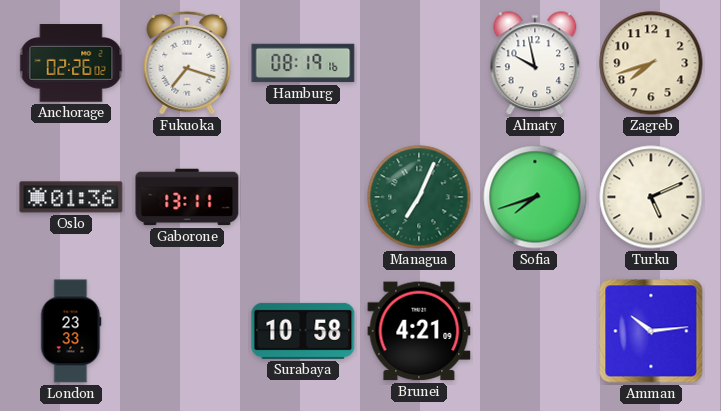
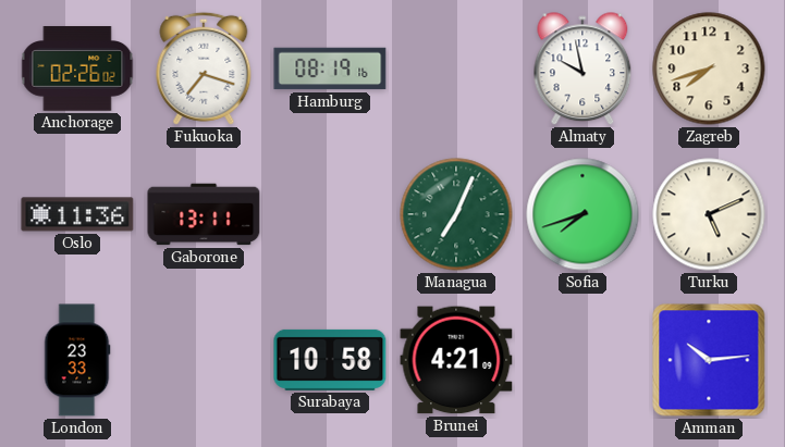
Oslo: 01:36 -> 11:36
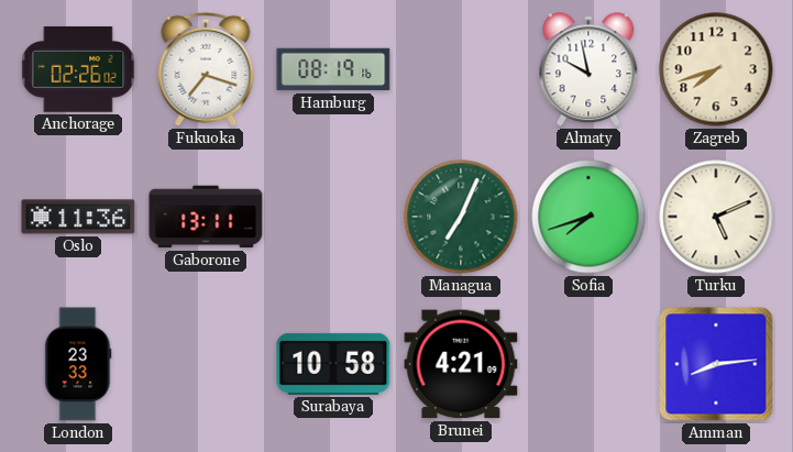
Amman: 10:14 -> 8:14
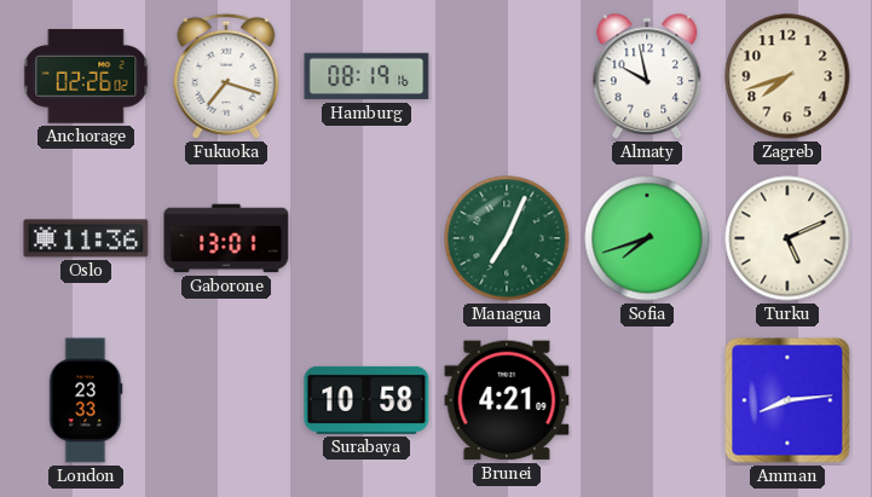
Gaborone: 13:11 -> 13:01
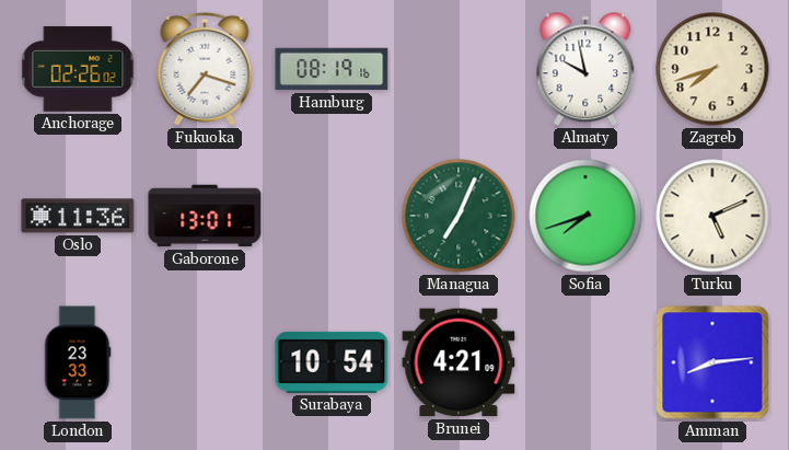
Surabaya: 10:58 -> 10:54
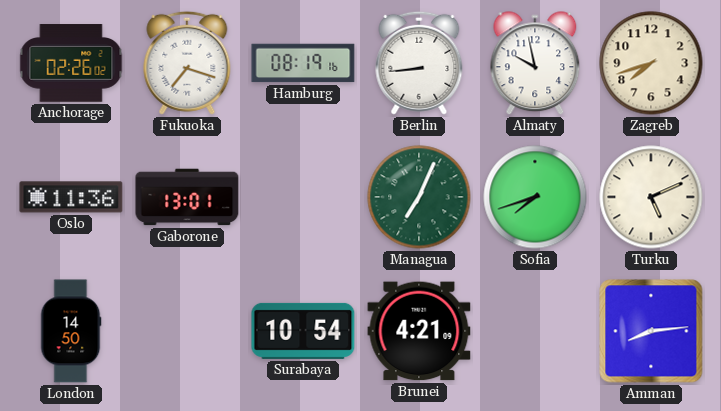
Berlin: none -> 8:44
London: 23:33 -> 14:50
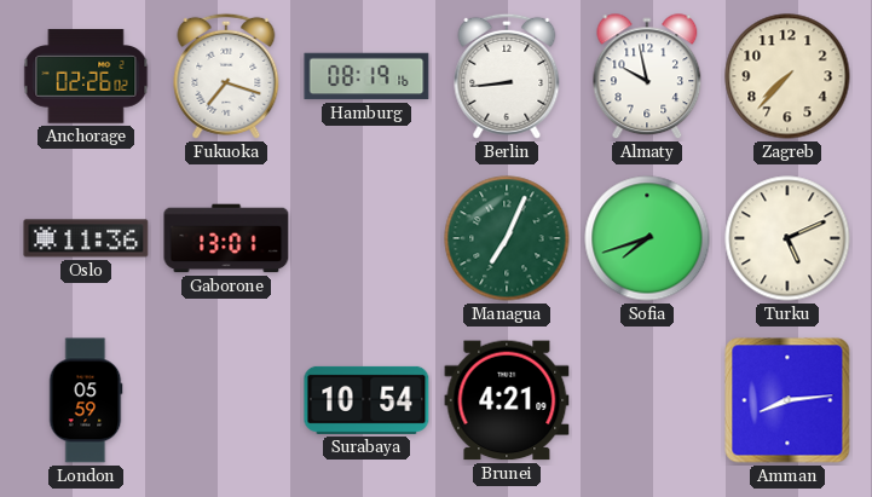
Zagreb: 7:42 -> 7:37
London: 14:50 -> 05:59
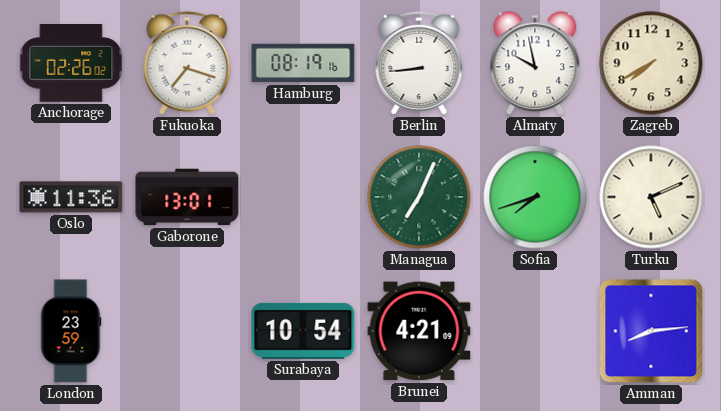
Zagreb: 7:37 -> 7:40
London: 05:59 -> 23:59
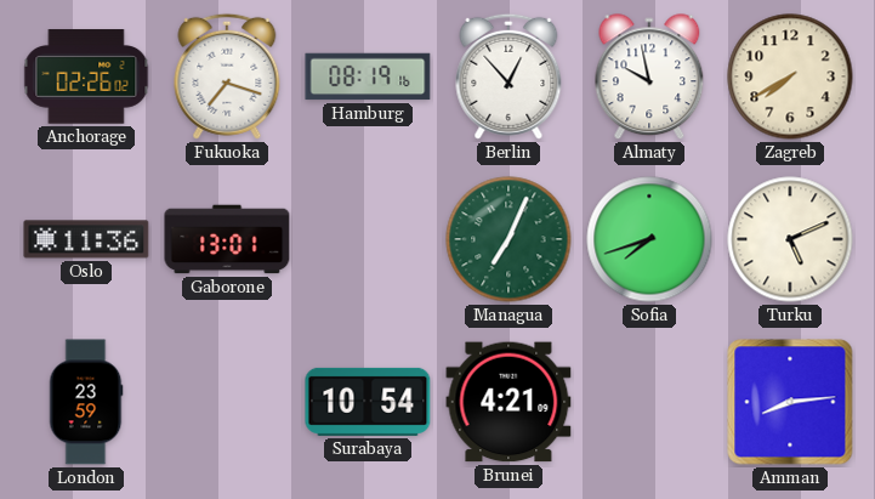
Berlin: 8:44 -> 12:53
